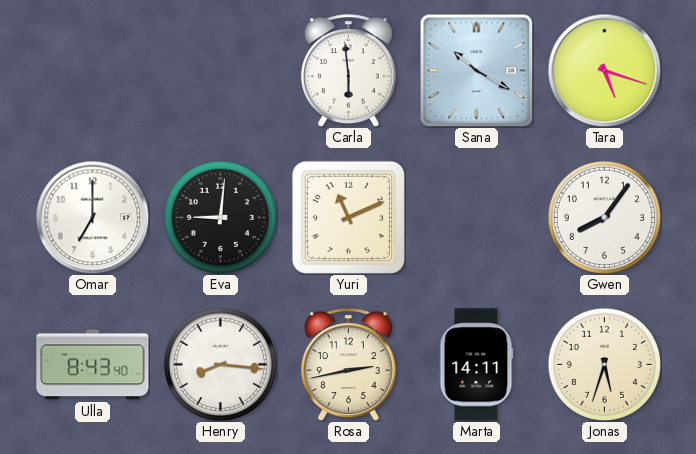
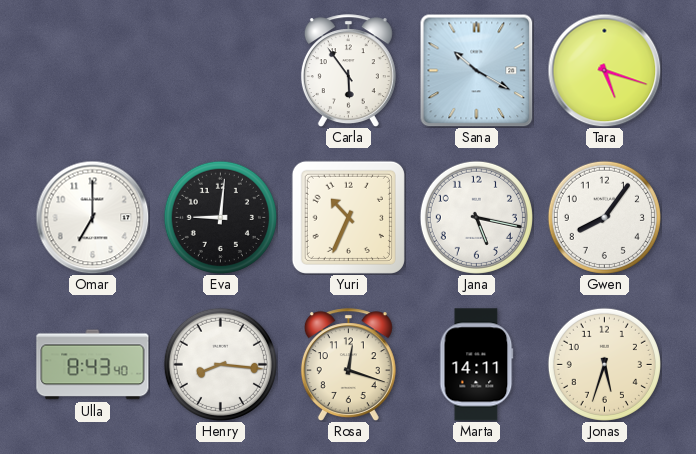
Carla: 5:59 -> 5:54
Yuri: 11:11 -> 10:34
Jana: none -> 5:17
Rosa: 2:43 -> 12:18
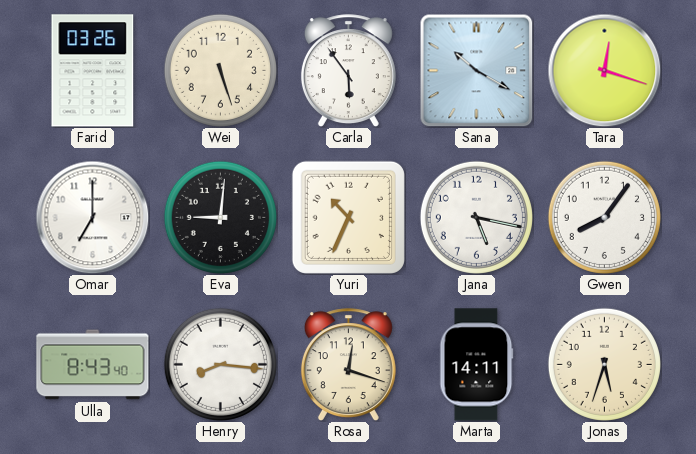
Farid: none -> 03:26
Wei: none -> 5:27
Tara: 5:18 -> 12:18
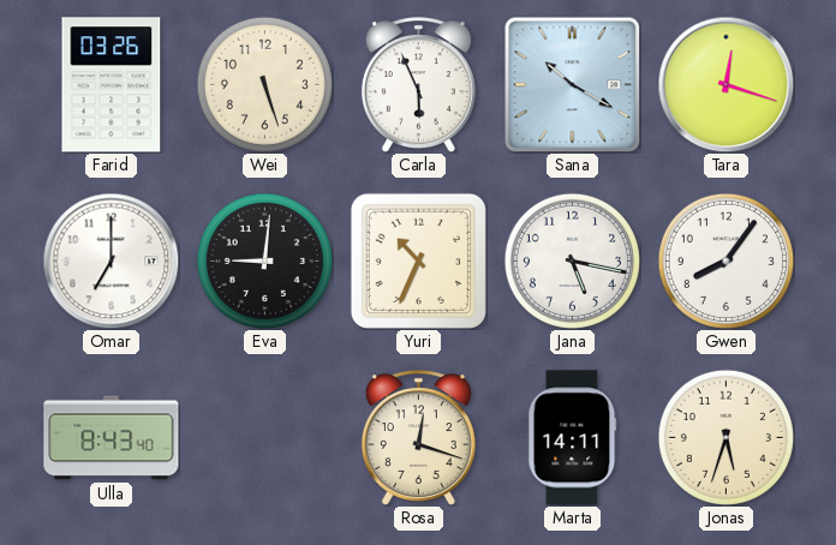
Carla: 5:54 -> 5:56
Henry: 8:16 -> none
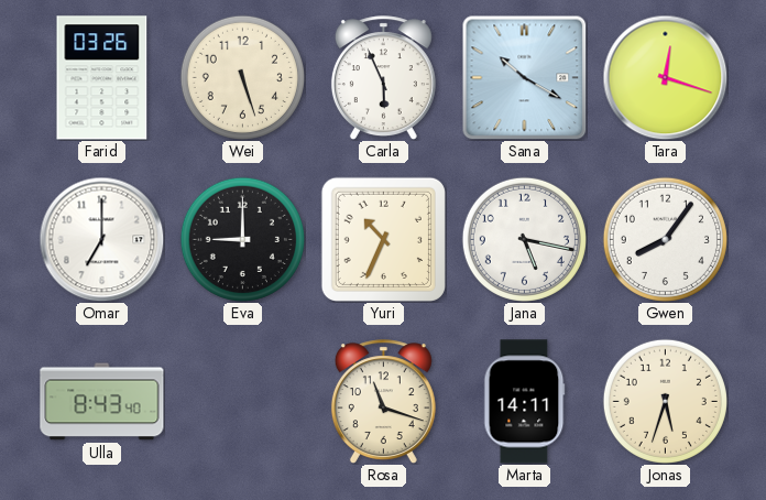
Eva: 9:01 -> 9:00
Rosa: 12:18 -> 11:18
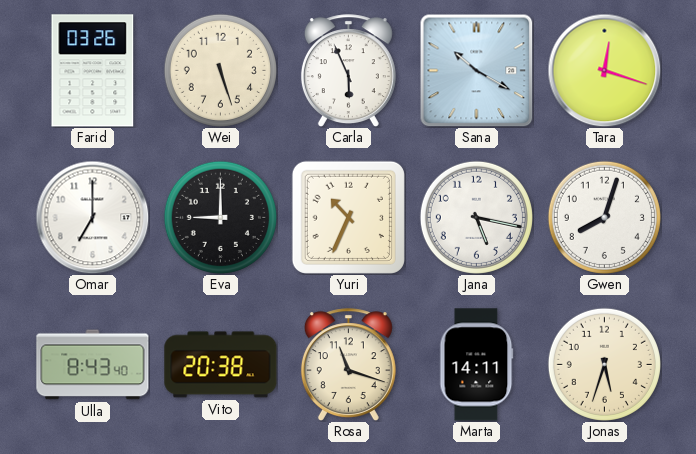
Gwen: 8:06 -> 8:03
Vito: none -> 20:38
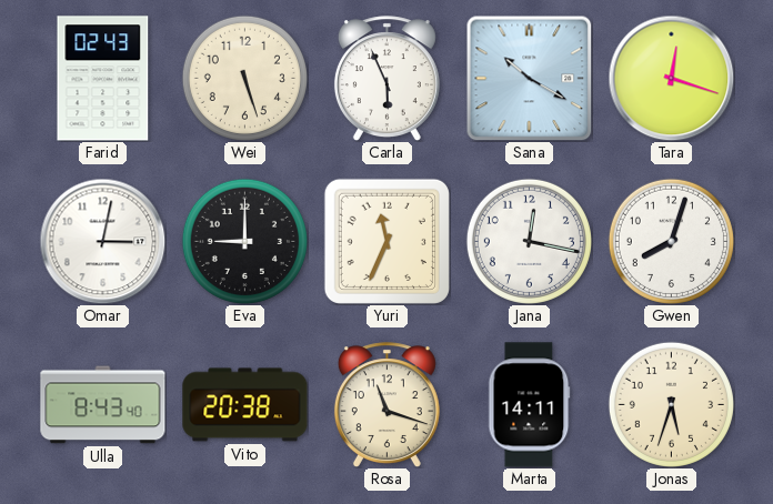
Farid: 03:26 -> 02:43
Omar: 7:00 -> 3:02
Yuri: 10:34 -> 11:34
Jana: 5:17 -> 12:17
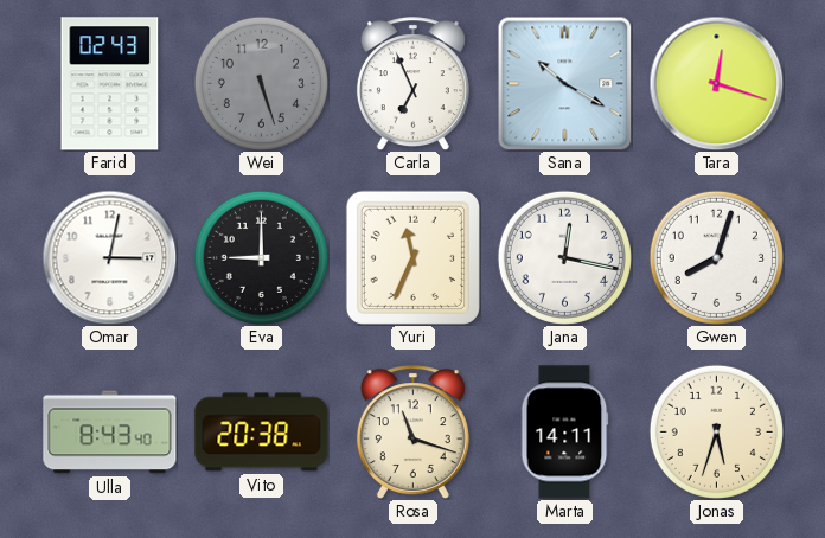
Wei dial: cream -> grey
Carla: 5:56 -> 6:56
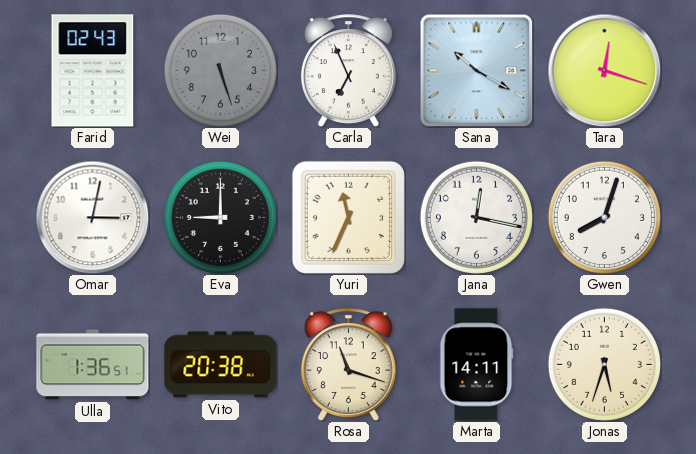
Ulla: 8:43 -> 1:36
